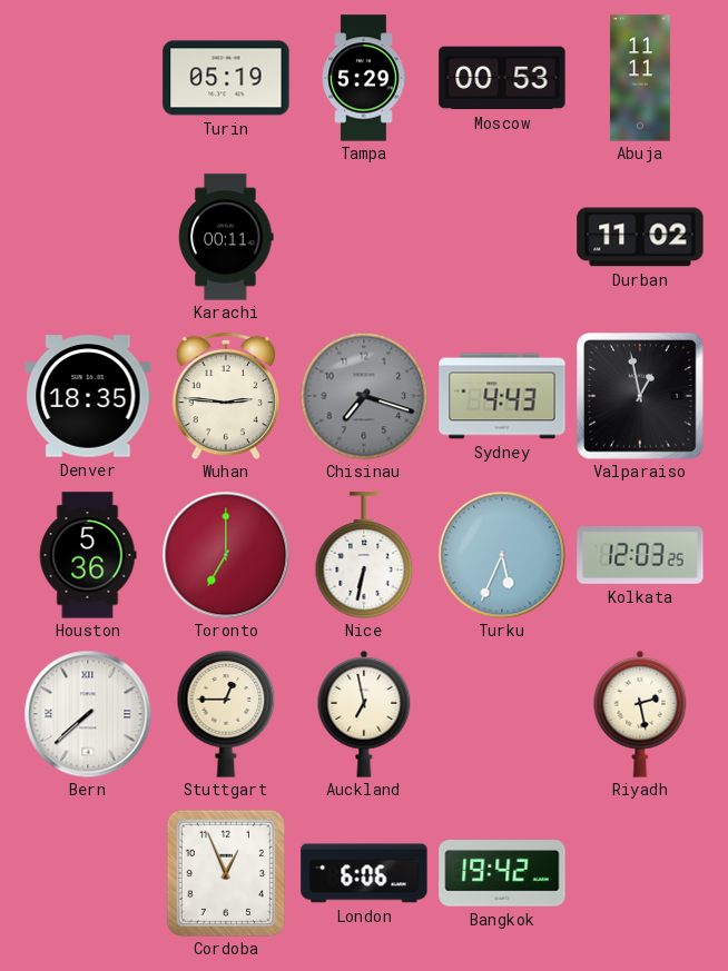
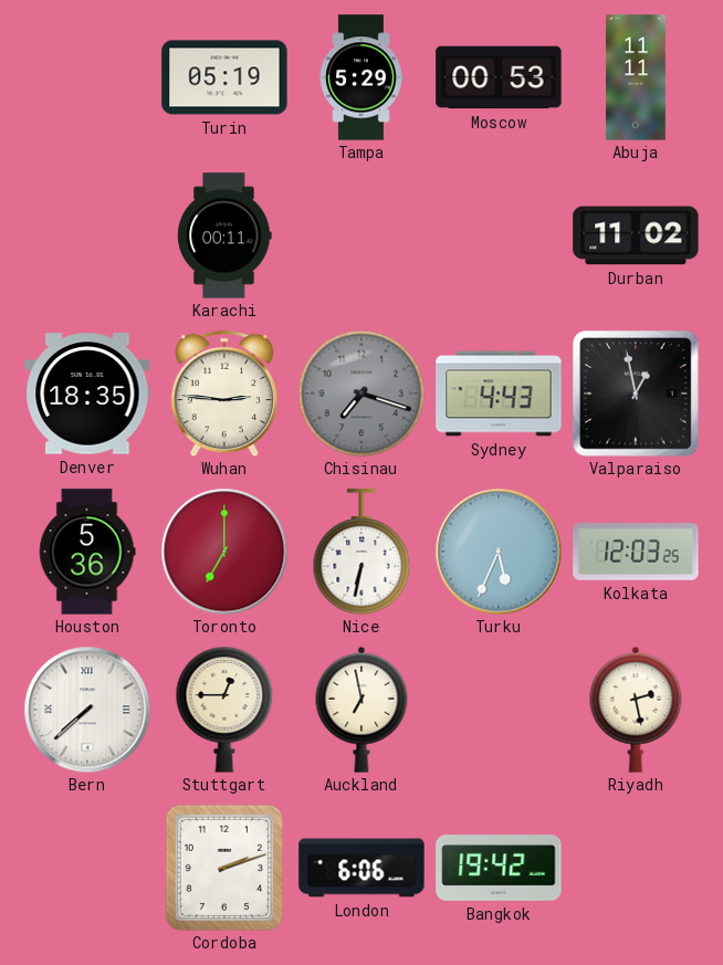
Cordoba: 12:56 -> 2:12
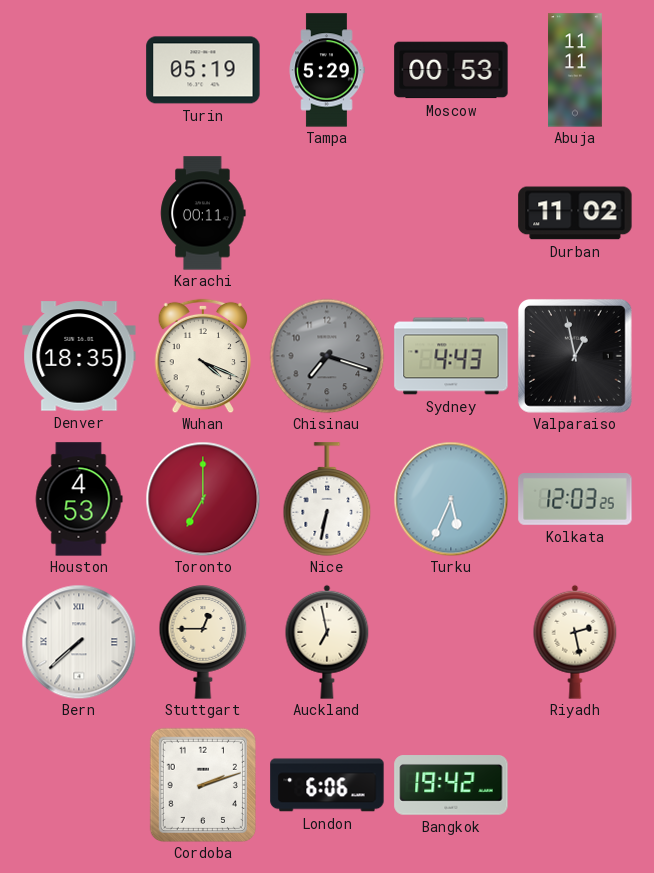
Wuhan: 2:46 -> 4:19
Houston: 5:36 -> 4:53
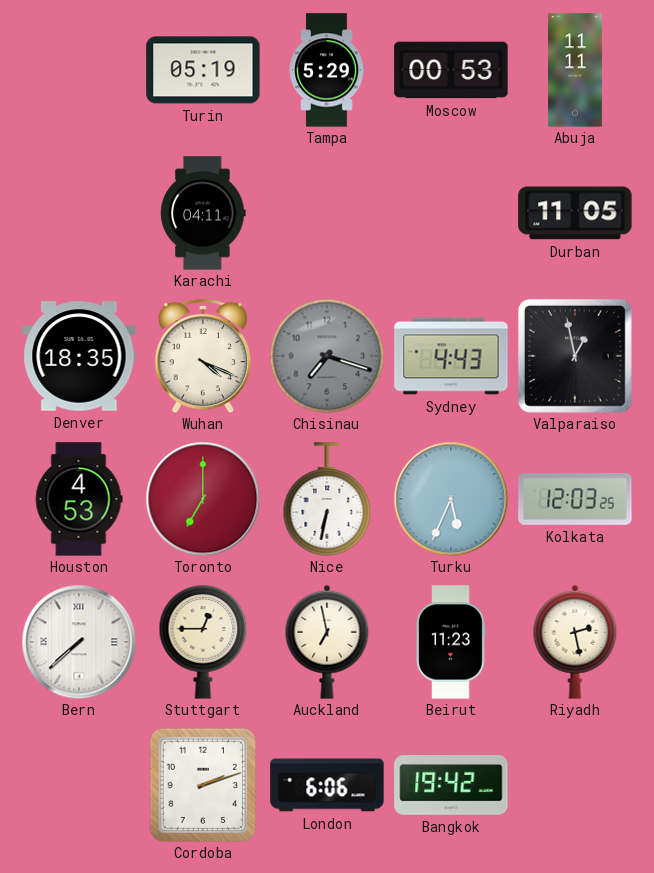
Karachi: 00:11 -> 04:11
Durban: 11:02 -> 11:05
Beirut: none -> 11:23
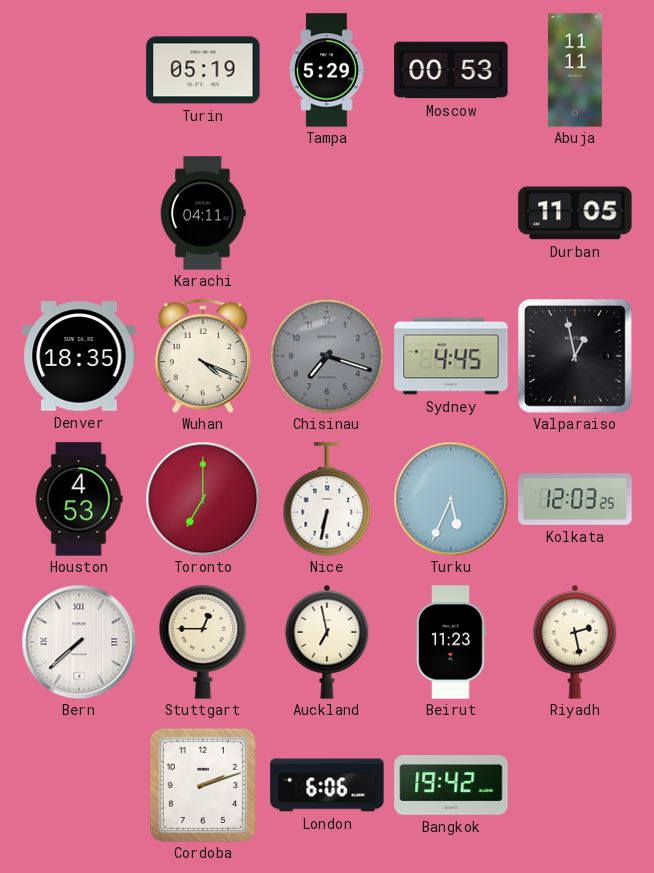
Sydney: 4:43 -> 4:45
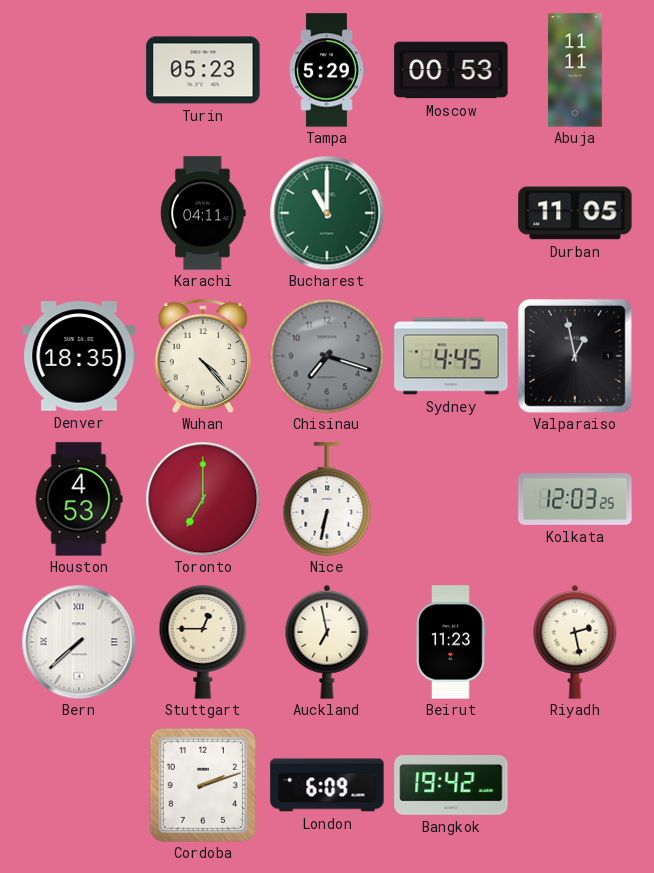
Turin: 05:19 -> 05:23
Bucharest: none -> 11:00
Wuhan: 4:19 -> 4:23
Turku: 5:34 -> none
London: 6:06 -> 6:09
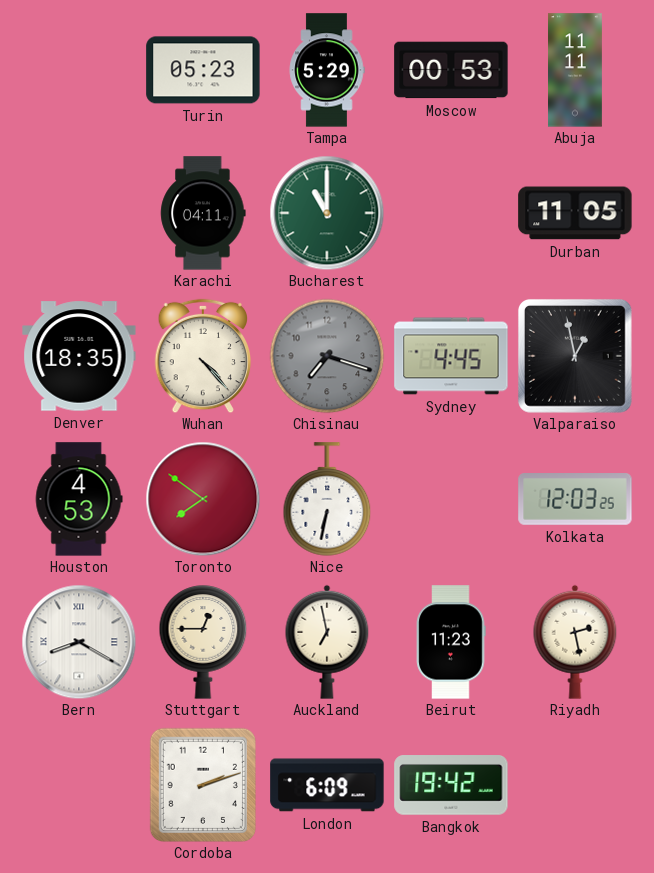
Toronto: 7:00 -> 7:51
Bern: 7:38 -> 8:20
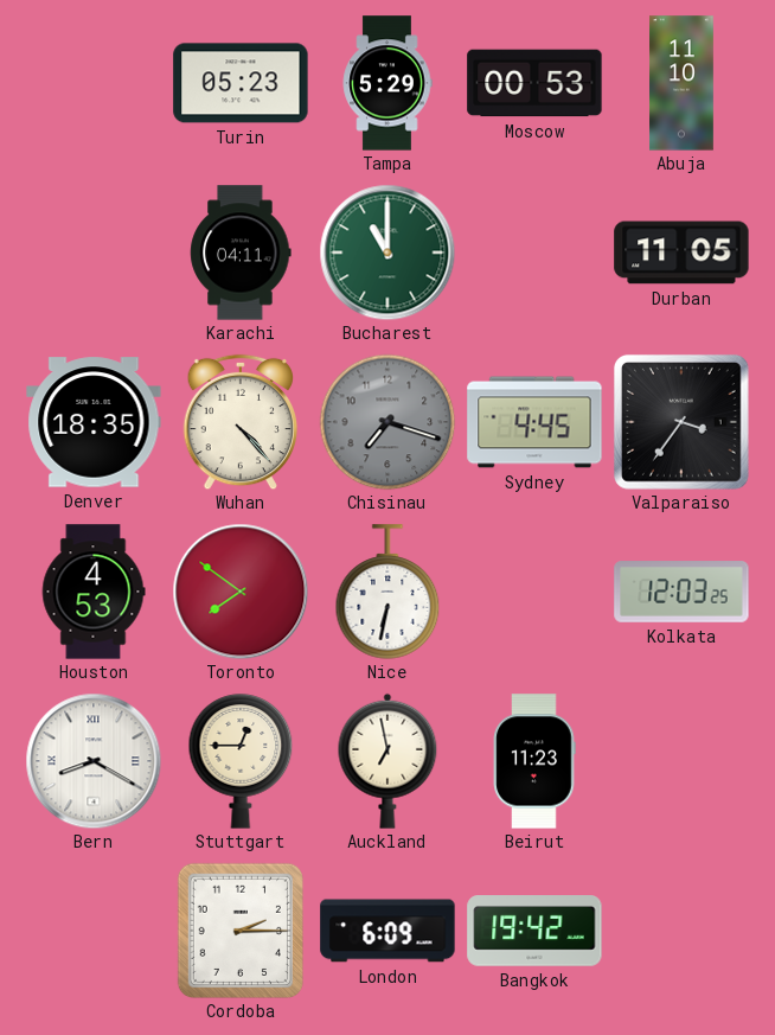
Abuja: 11:11 -> 11:10
Valparaiso: 12:58 -> 3:36
Riyadh: 2:28 -> none
Cordoba: 2:12 -> 2:15
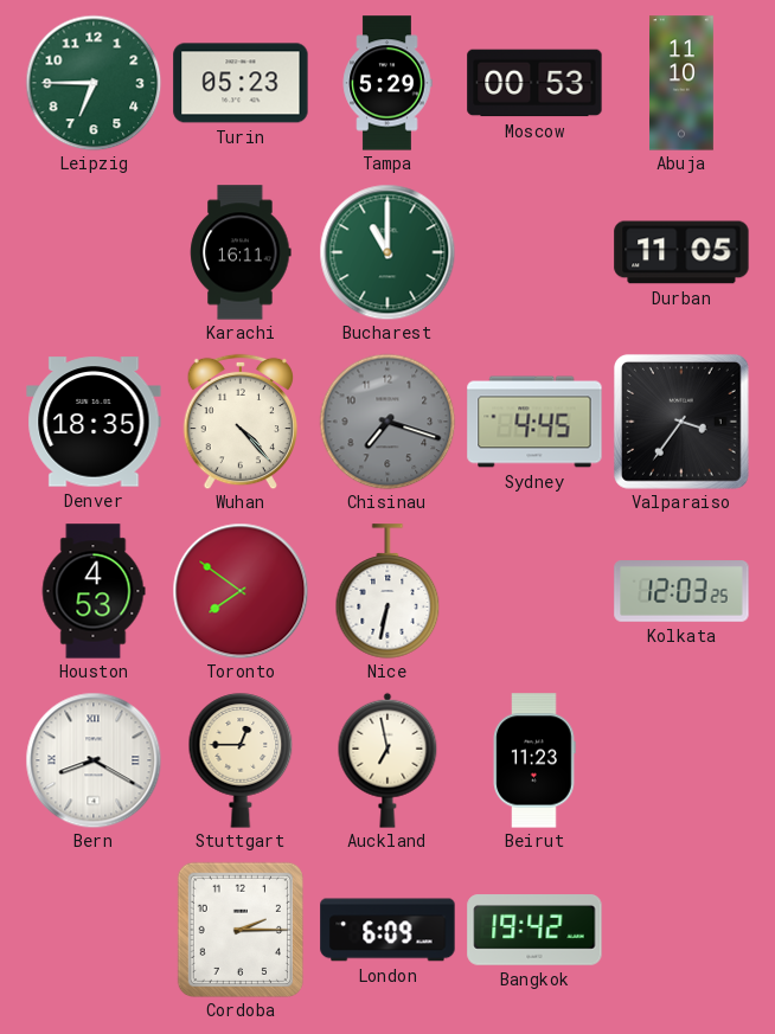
Leipzig: none -> 6:45
Karachi: 04:11 -> 16:11
